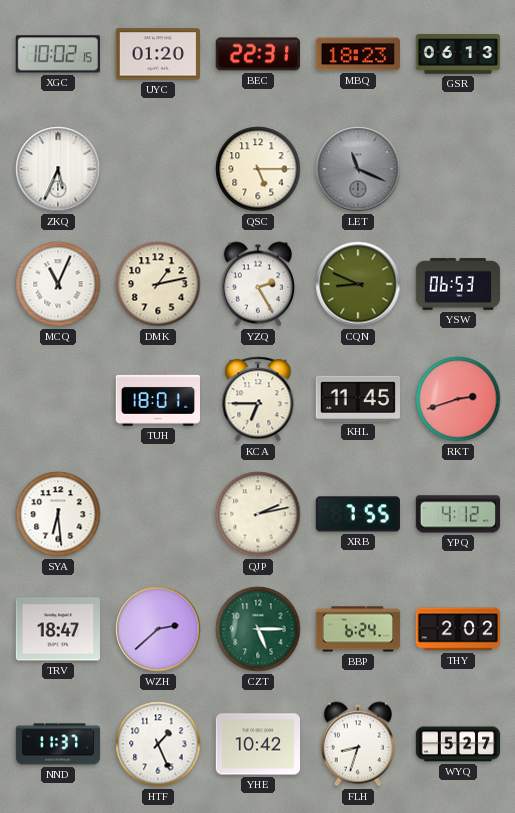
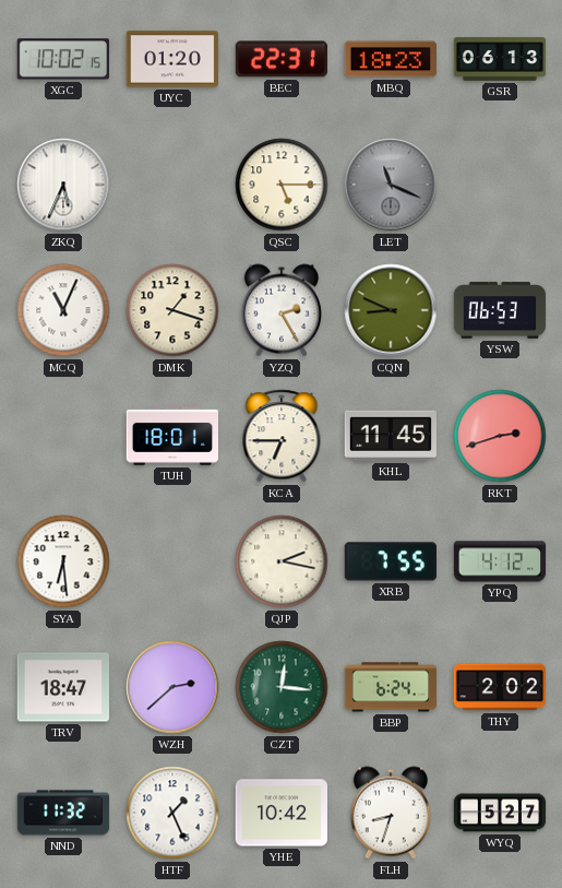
DMK: 1:13 -> 1:18
QJP: 2:13 -> 2:17
CZT: 5:15 -> 12:16
NND: 11:37 -> 11:32
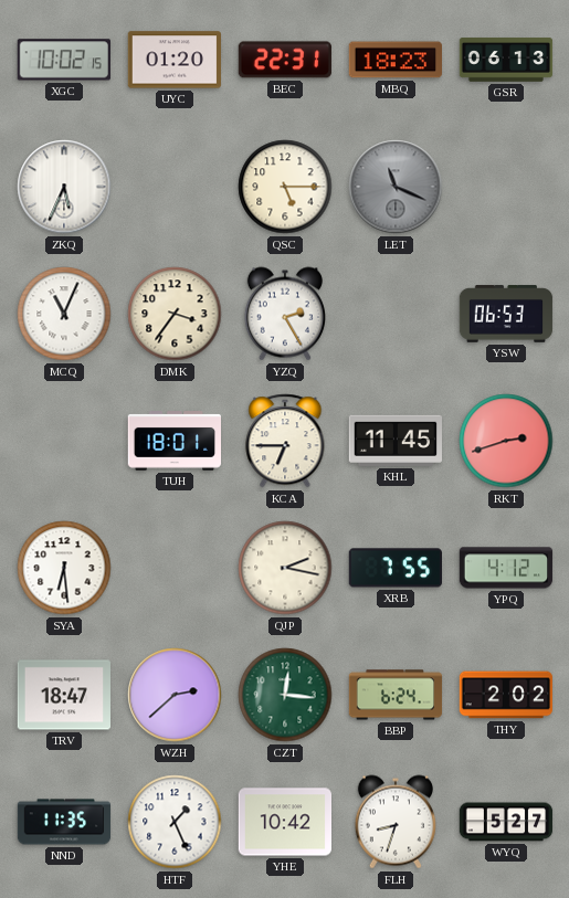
DMK: 1:18 -> 3:36
CQN: 8:49 -> none
NND: 11:32 -> 11:35
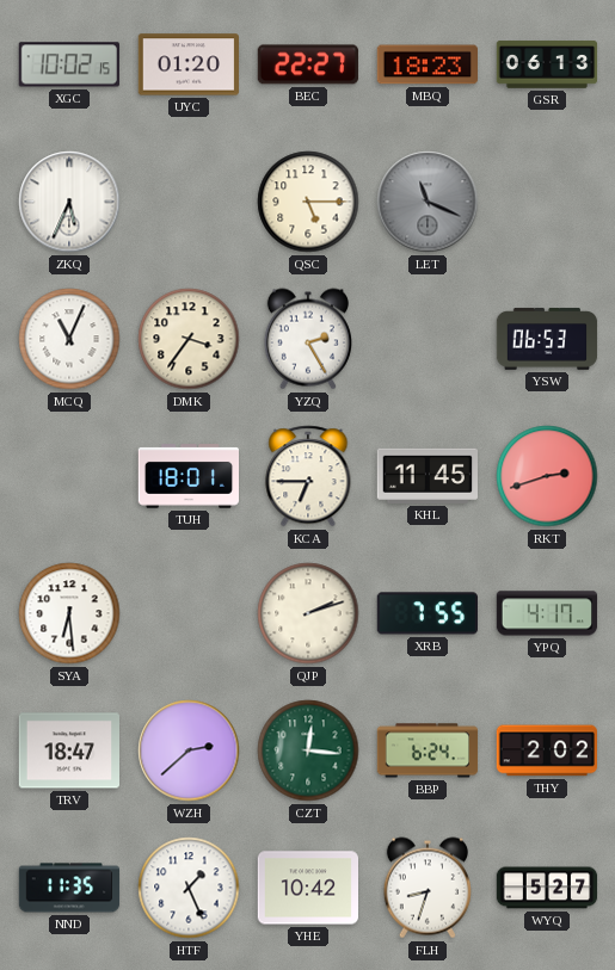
BEC: 22:31 -> 22:27
QJP: 2:17 -> 2:12
YPQ: 4:12 -> 4:17
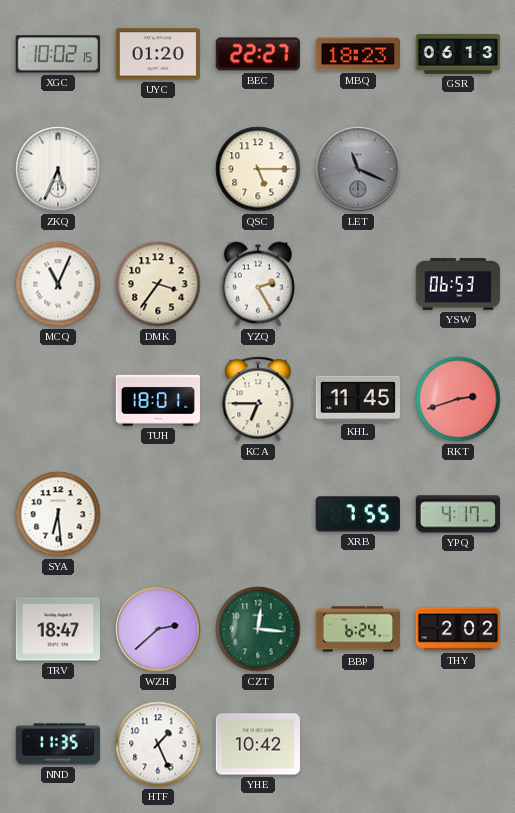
QJP: 2:12 -> none
FLH: 8:33 -> none
WYQ: 5:27 -> none
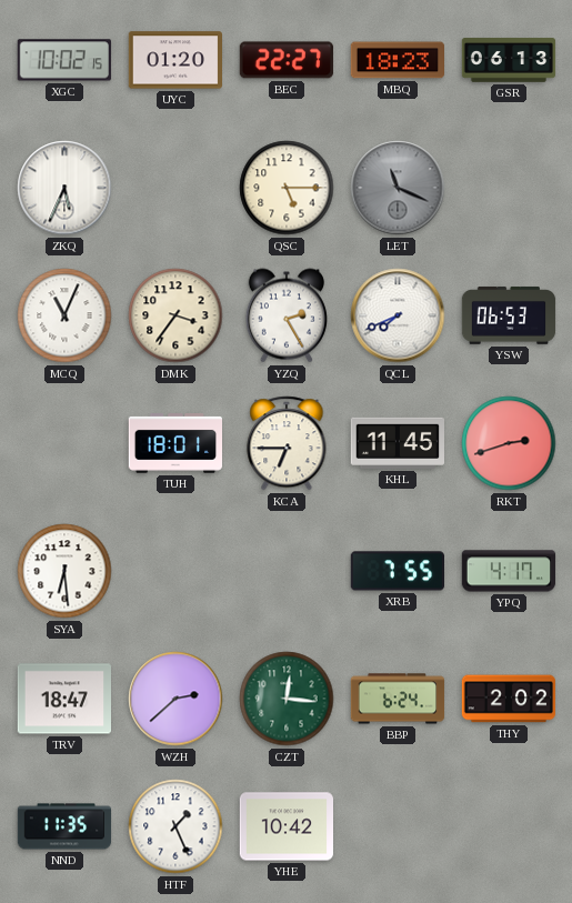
QCL: none -> 7:41
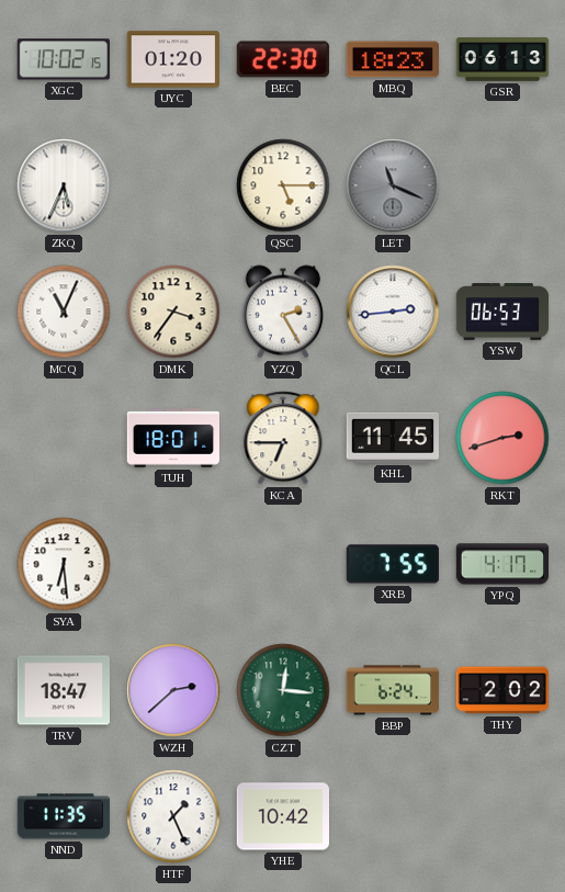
BEC: 22:27 -> 22:30
QCL: 7:41 -> 2:44
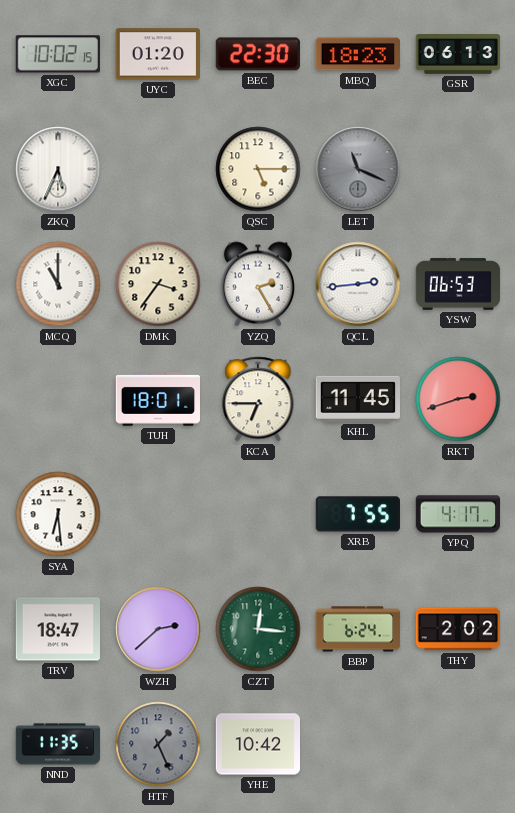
MCQ: 11:04 -> 11:00
HTF dial: white -> grey
